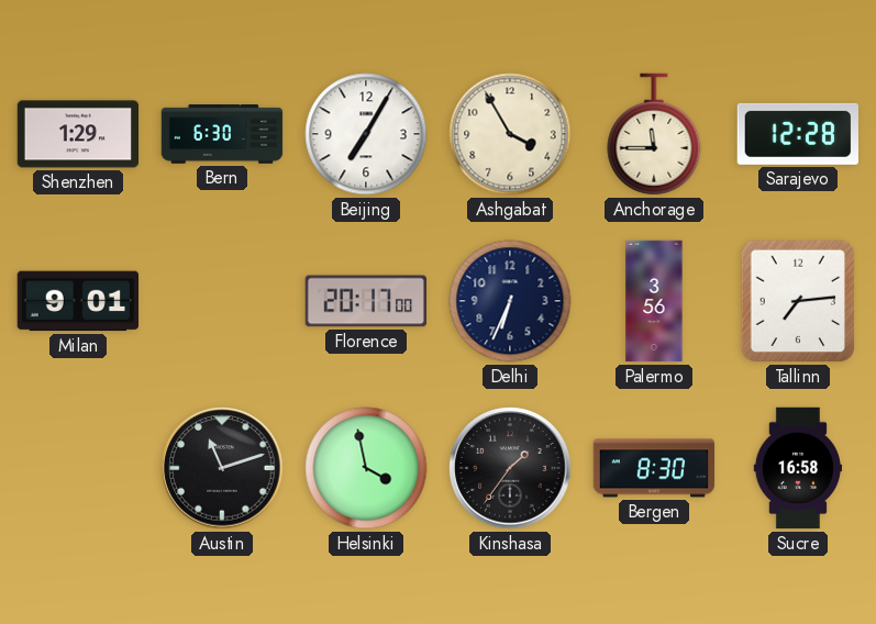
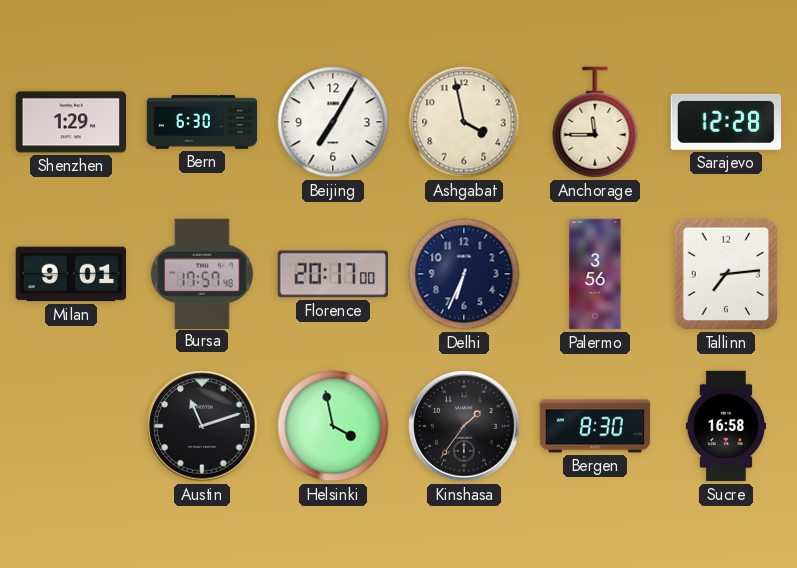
Ashgabat: 3:55 -> 3:58
Bursa: none -> 17:57
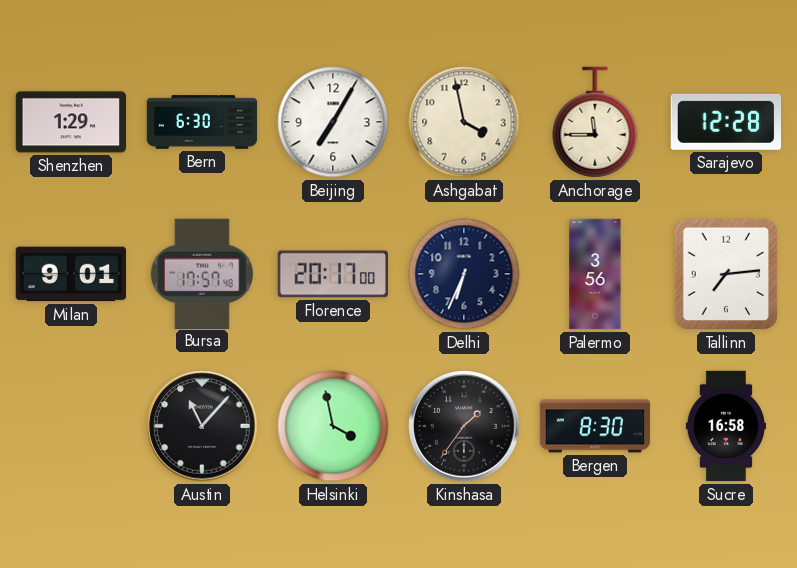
Austin: 11:12 -> 11:07
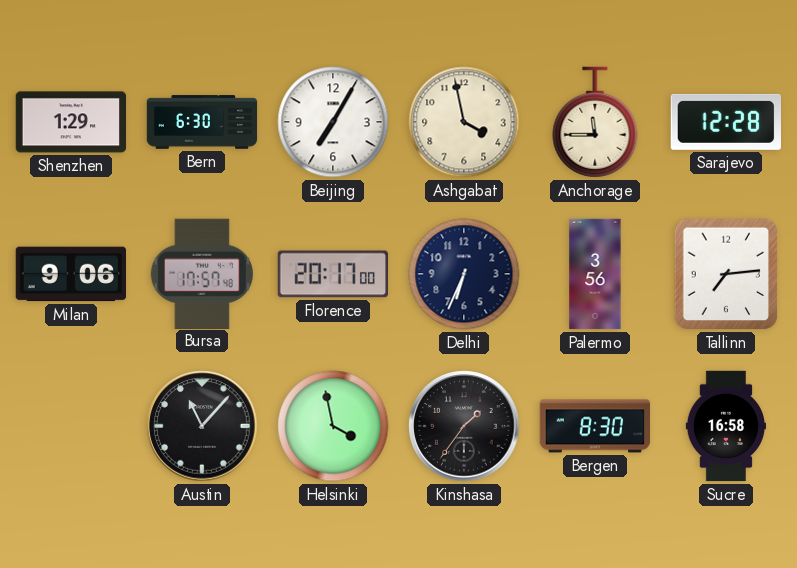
Milan: 9:01 -> 9:06
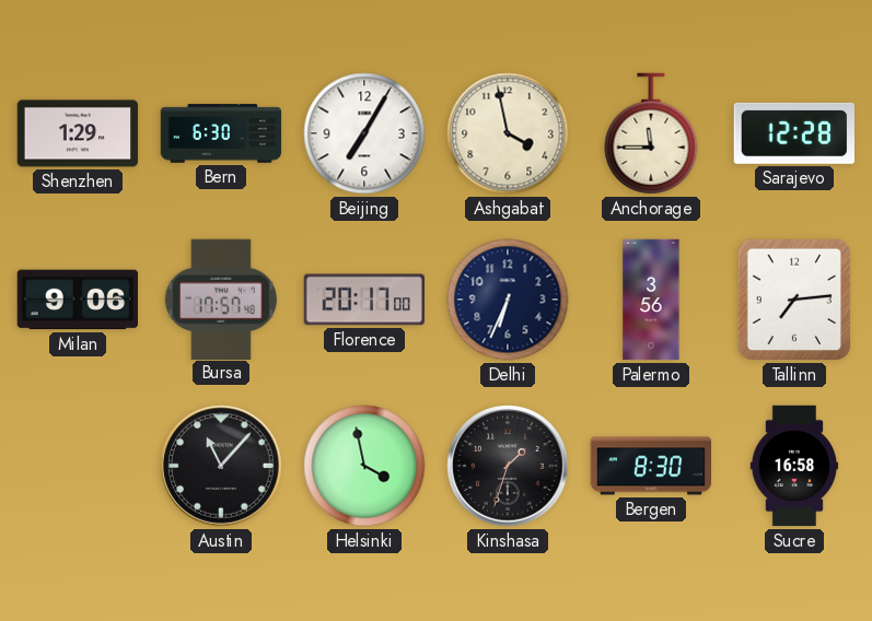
Kinshasa: 1:36 -> 1:33
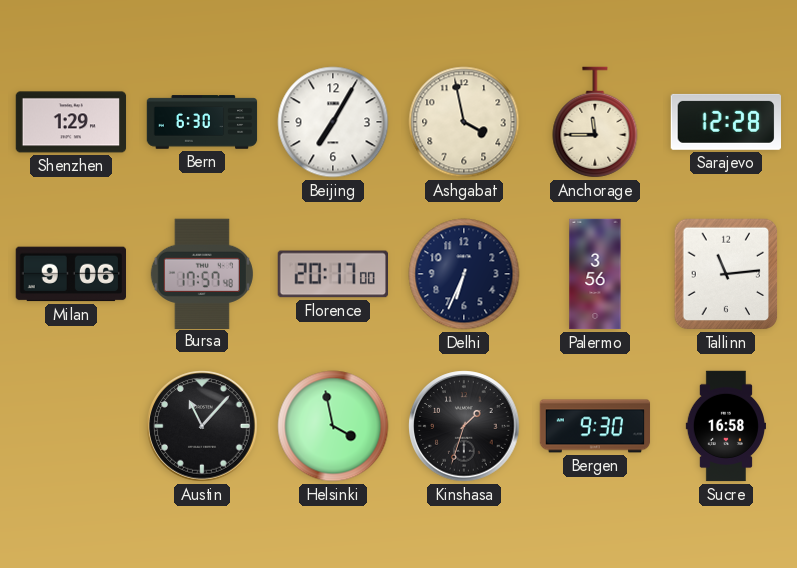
Tallinn: 7:14 -> 11:14
Bergen: 8:30 -> 9:30
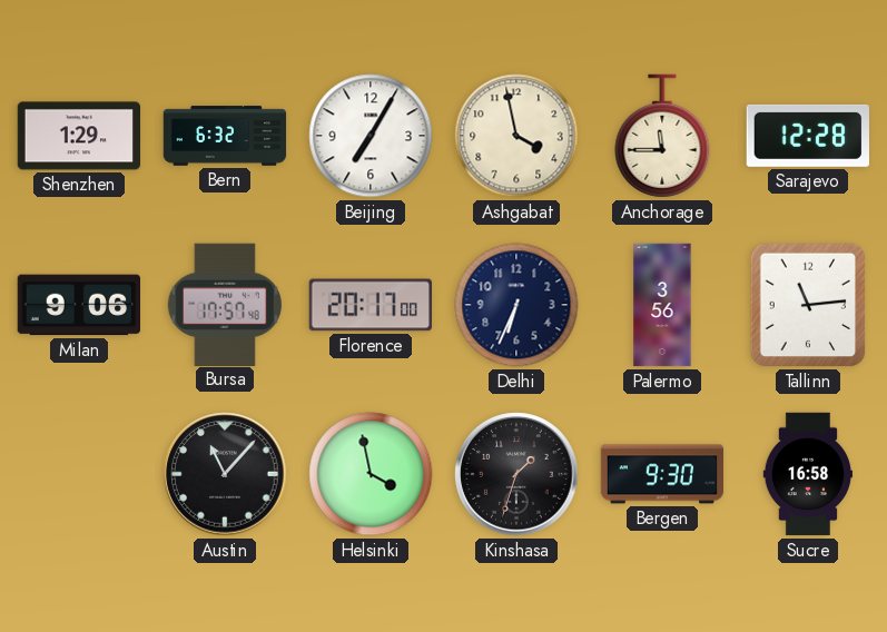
Bern: 6:30 -> 6:32
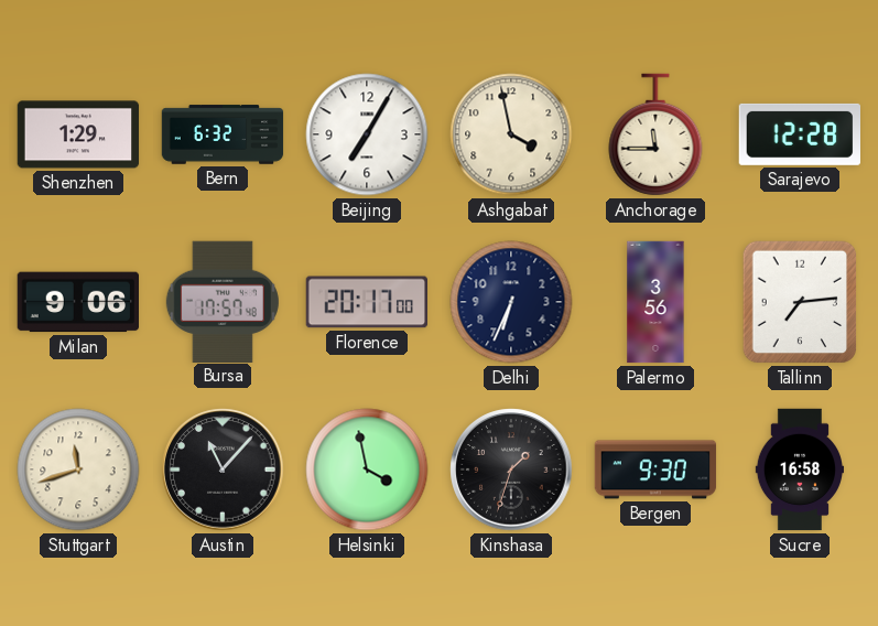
Tallinn: 11:14 -> 7:14
Stuttgart: none -> 11:42
